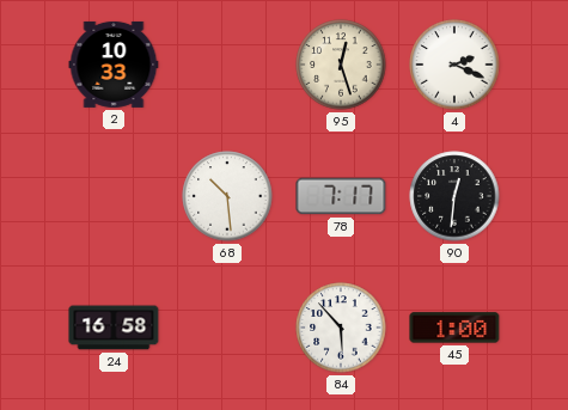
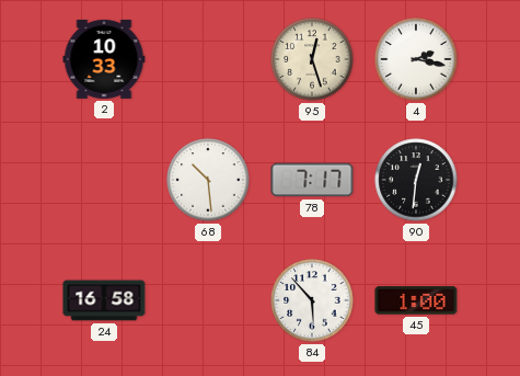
4: 2:19 -> 2:17
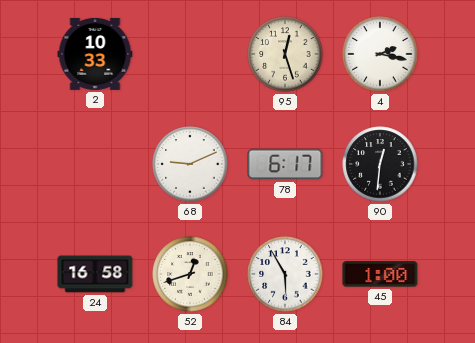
68: 10:29 -> 9:11
78: 7:17 -> 6:17
52: none -> 12:42
84: 5:53 -> 5:55
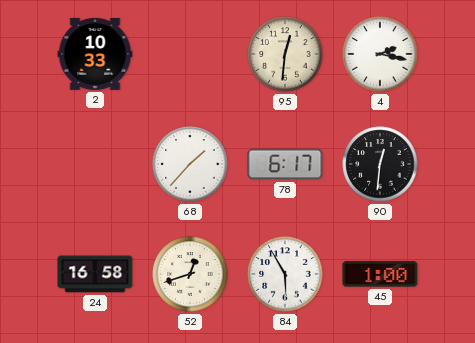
95: 12:27 -> 12:31
68: 9:11 -> 1:37
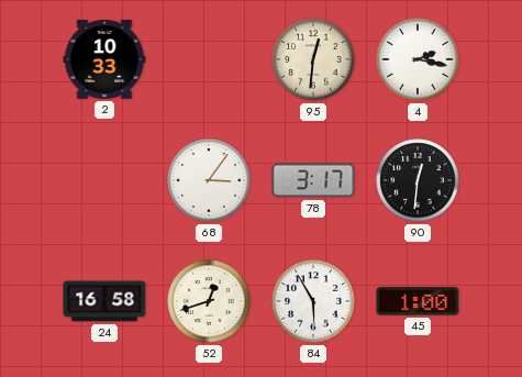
68: 1:37 -> 3:06
78: 6:17 -> 3:17
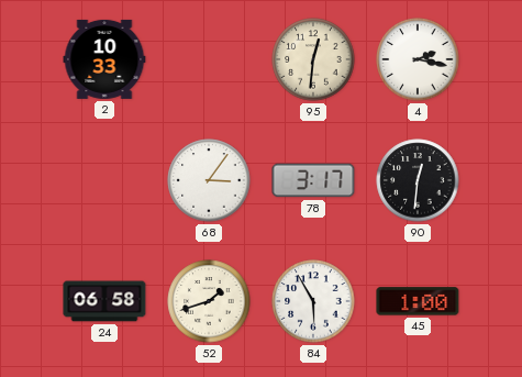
24: 16:58 -> 06:58
52: 12:42 -> 1:42
